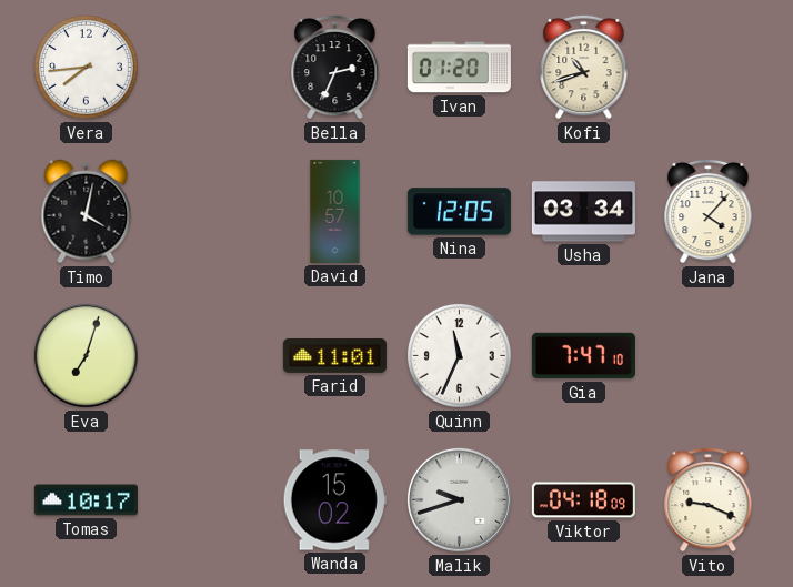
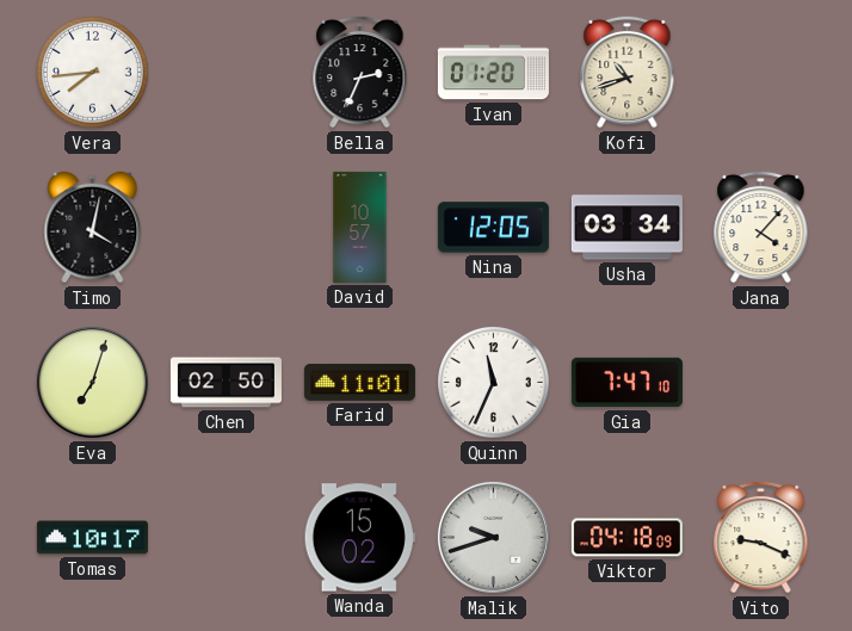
Chen: none -> 02:50
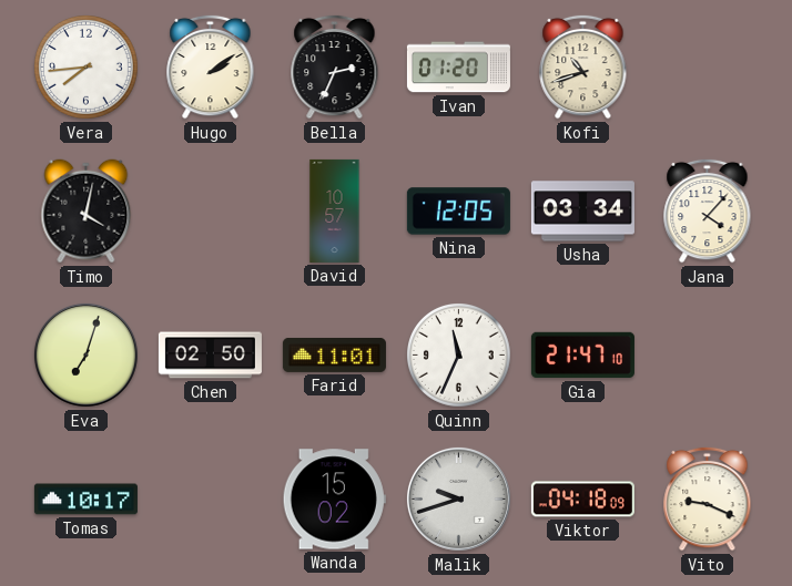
Hugo: none -> 2:09
Gia: 7:47 -> 21:47
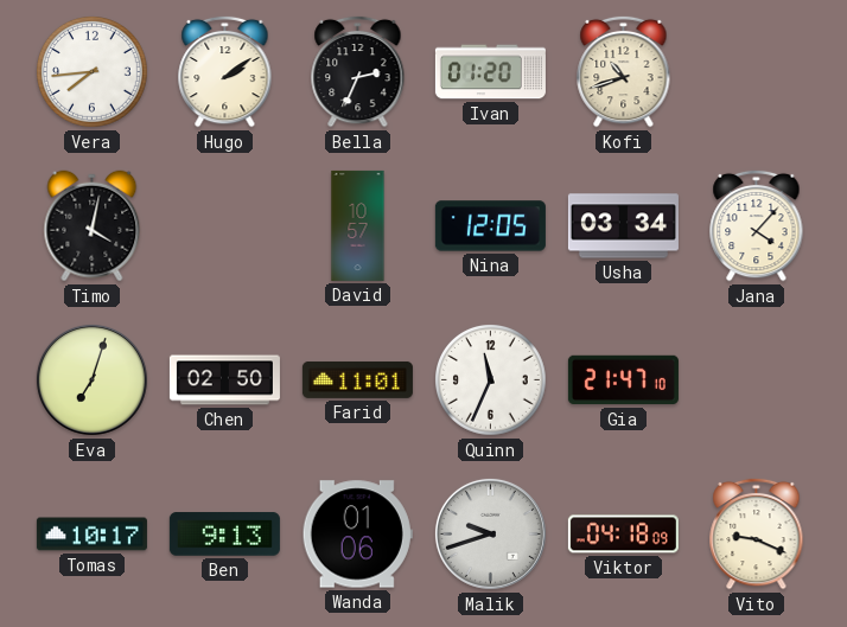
Ben: none -> 9:13
Wanda: 15:02 -> 01:06
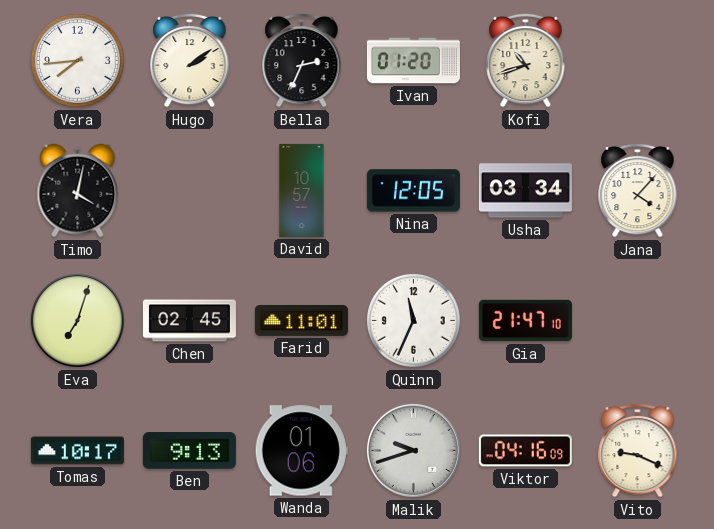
Chen: 02:50 -> 02:45
Viktor: 04:18 -> 04:16
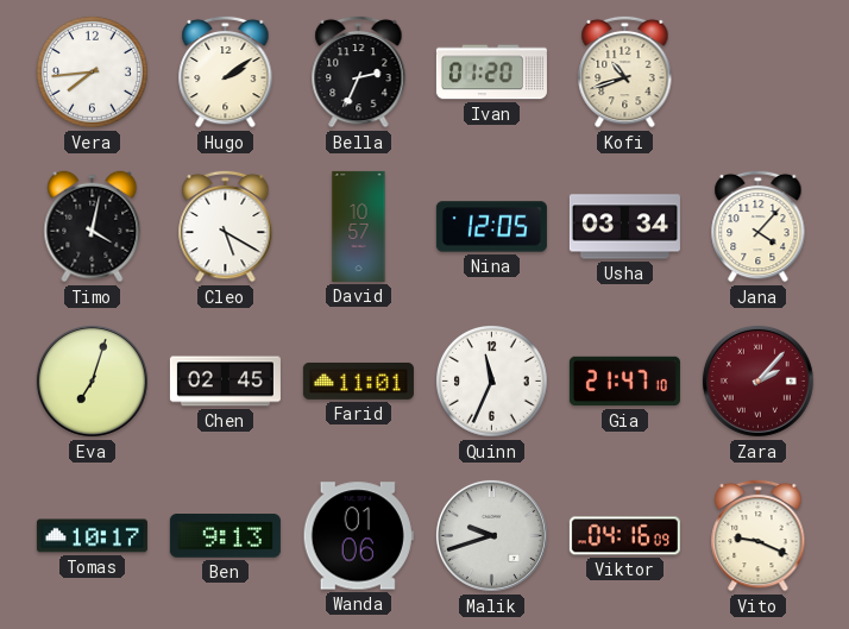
Cleo: none -> 5:20
Zara: none -> 2:07
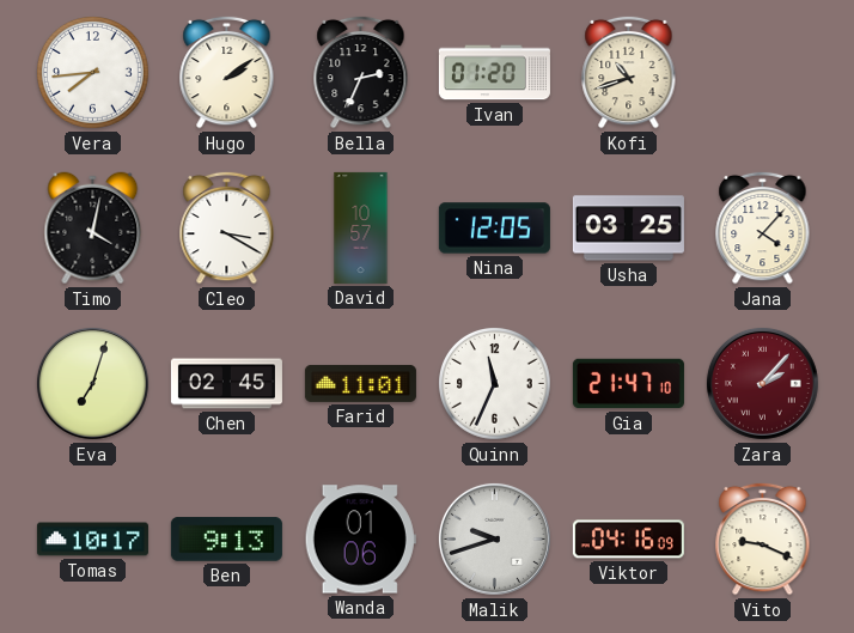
Cleo: 5:20 -> 3:20
Usha: 03:34 -> 03:25
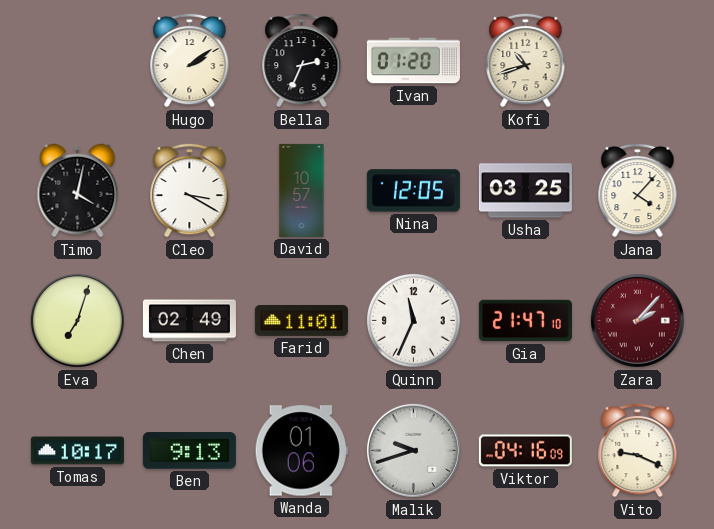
Vera: 7:44 -> none
Chen: 02:45 -> 02:49
